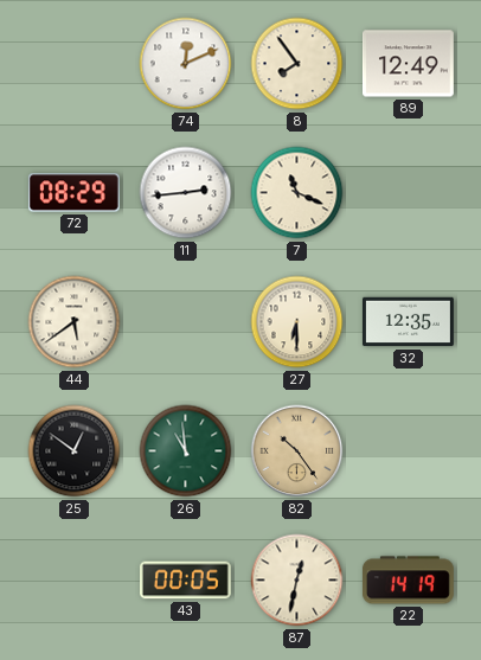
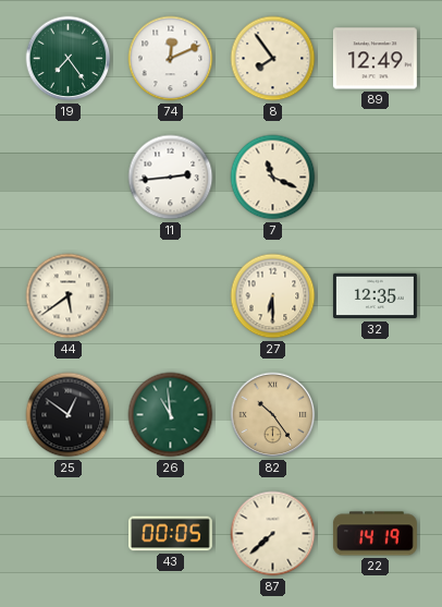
19: none -> 7:24
72: 08:29 -> none
87: 12:32 -> 7:38
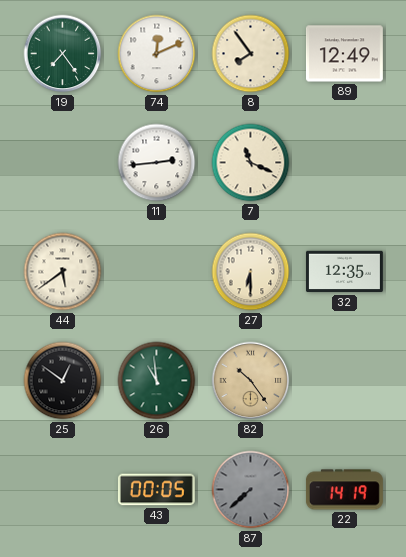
87 dial: cream -> grey
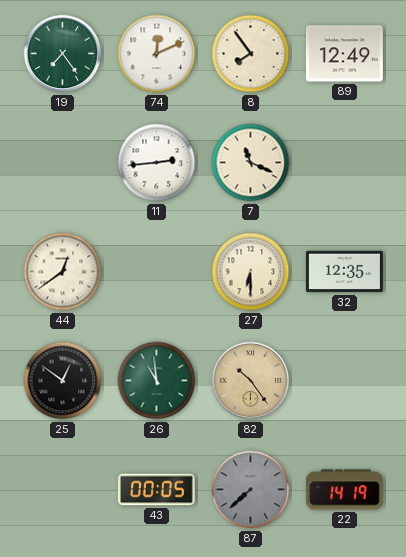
44: 5:39 -> 12:39
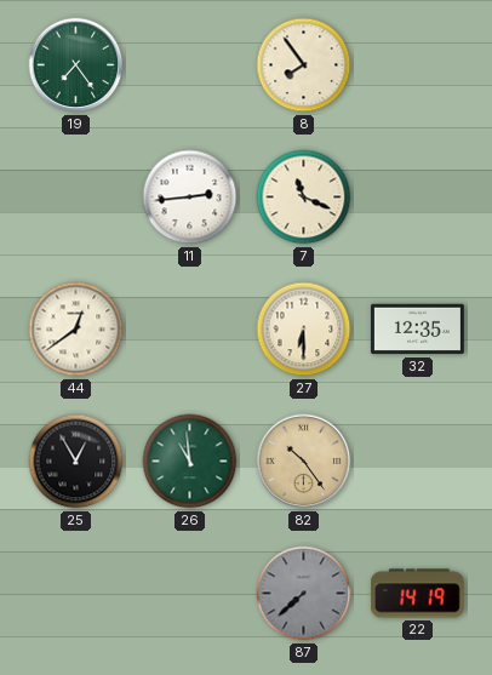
74: 12:11 -> none
89: 12:49 -> none
25: 12:51 -> 12:55
43: 00:05 -> none
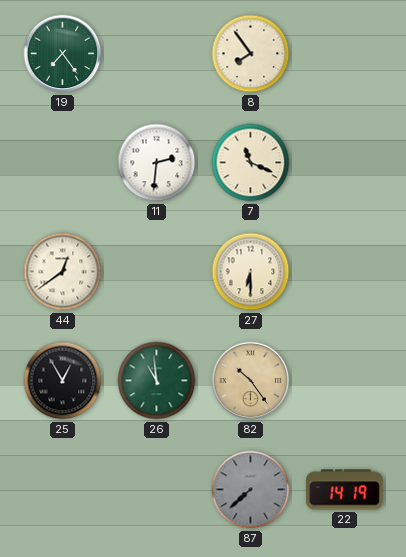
11: 2:44 -> 2:31
32: 12:35 -> none
